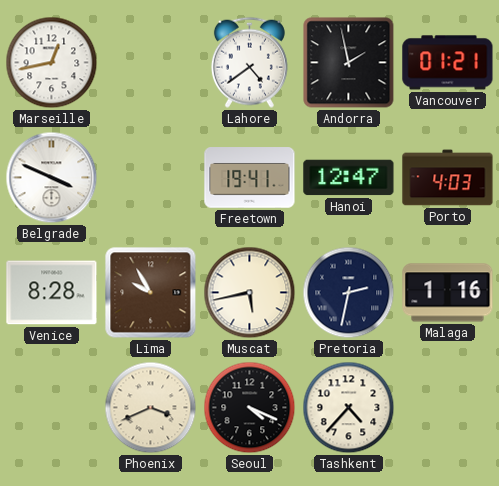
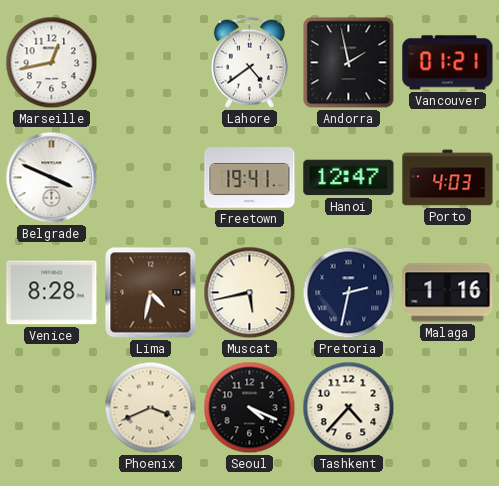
Lima: 9:55 -> 4:32
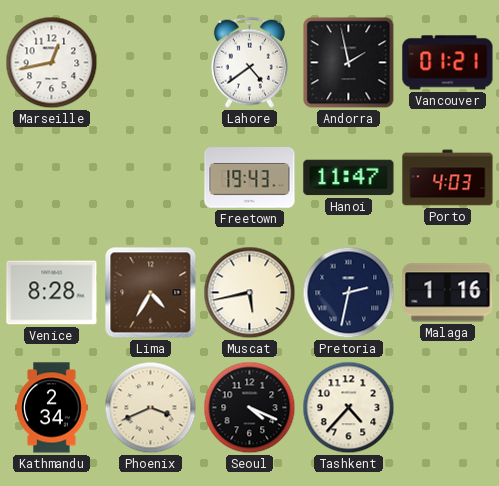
Belgrade: 3:49 -> none
Freetown: 19:41 -> 19:43
Hanoi: 12:47 -> 11:47
Lima: 4:32 -> 4:35
Kathmandu: none -> 2:34
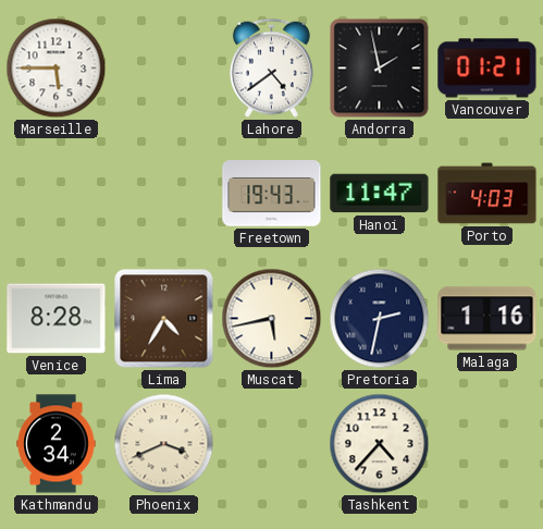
Marseille: 12:43 -> 5:45
Seoul: 4:19 -> none
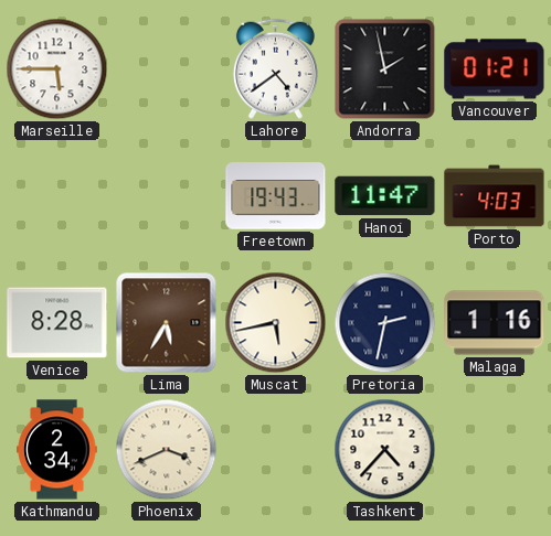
Lima: 4:35 -> 5:35
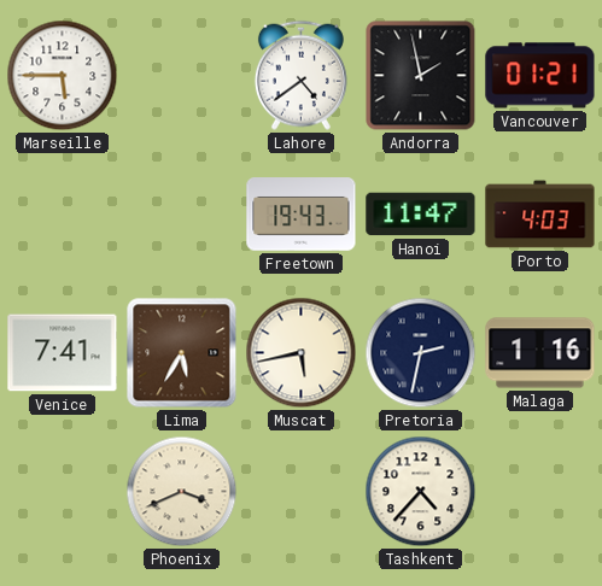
Venice: 8:28 -> 7:41
Kathmandu: 2:34 -> none
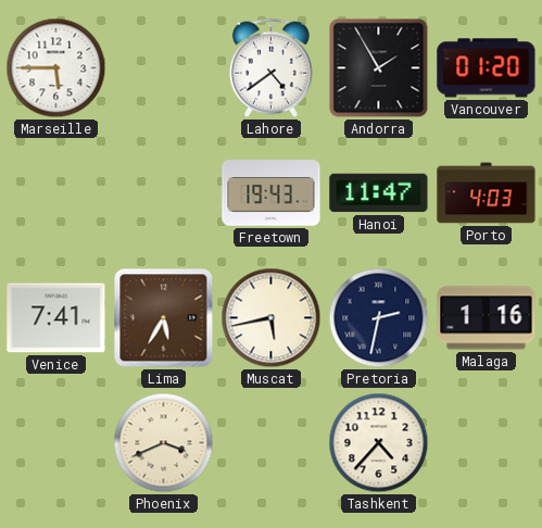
Andorra: 1:58 -> 1:55
Vancouver: 01:21 -> 01:20
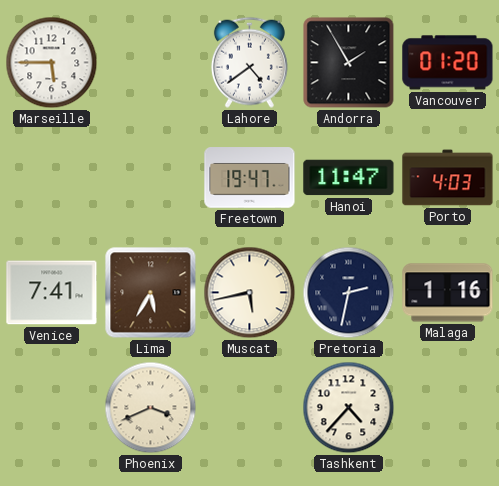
Freetown: 19:43 -> 19:47
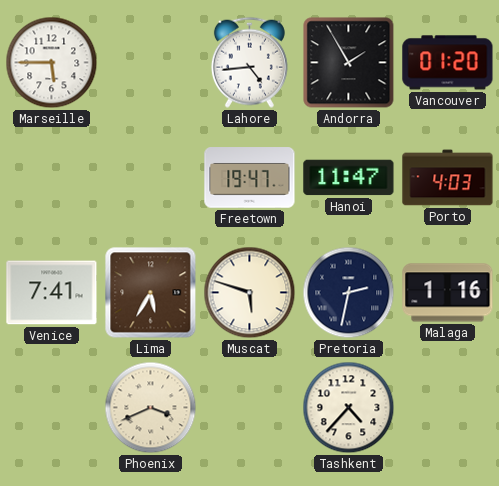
Lahore: 4:39 -> 4:44
Muscat: 5:43 -> 5:48
